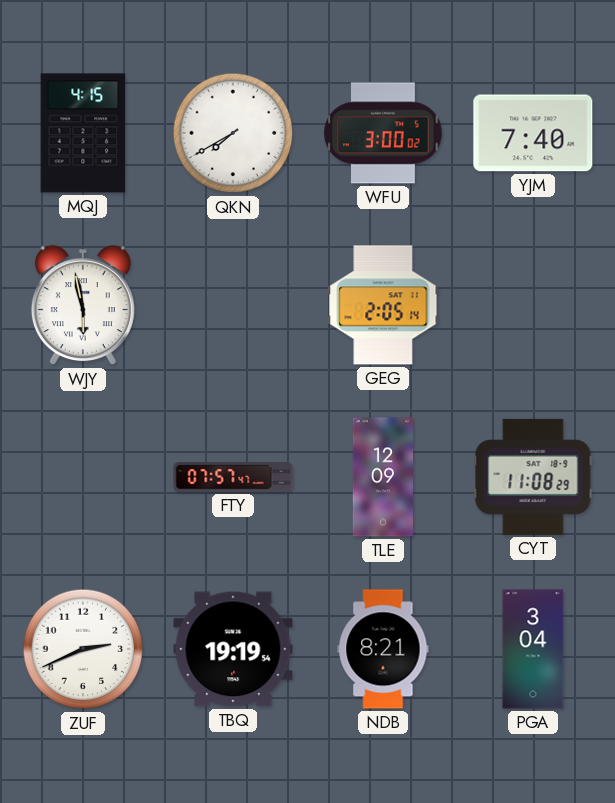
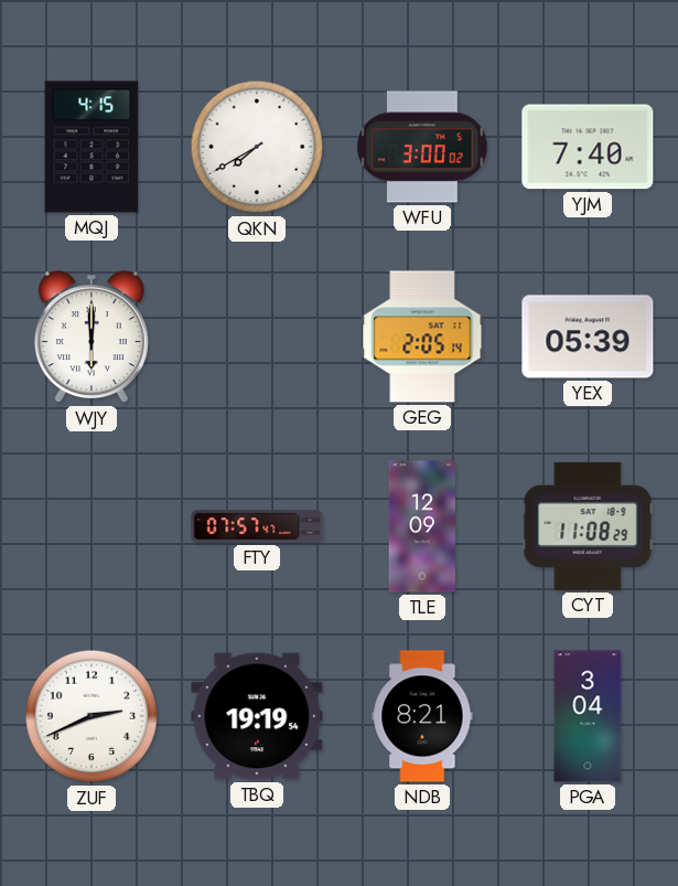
WJY: 5:58 -> 6:00
YEX: none -> 05:39
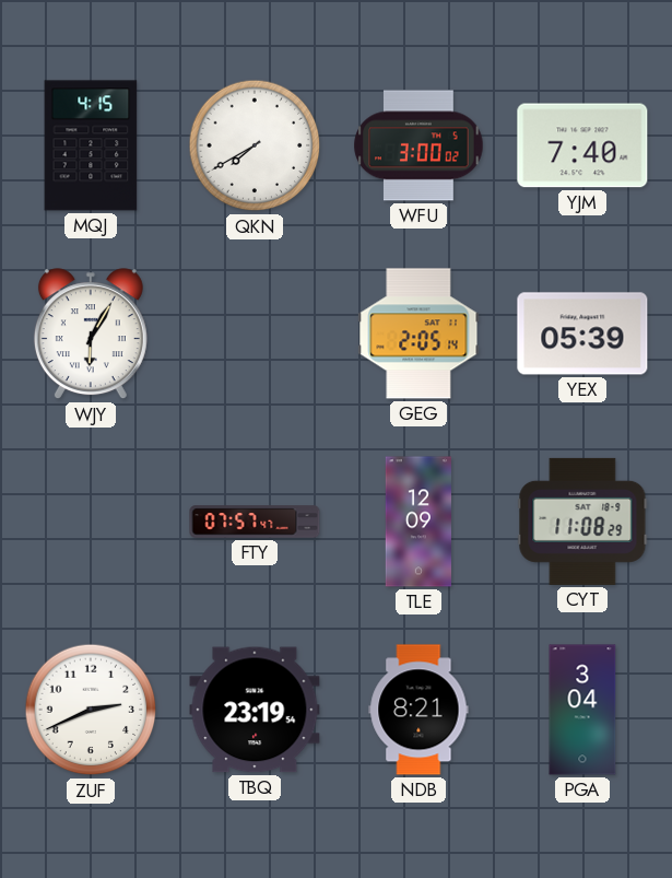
WJY: 6:00 -> 6:05
TBQ: 19:19 -> 23:19
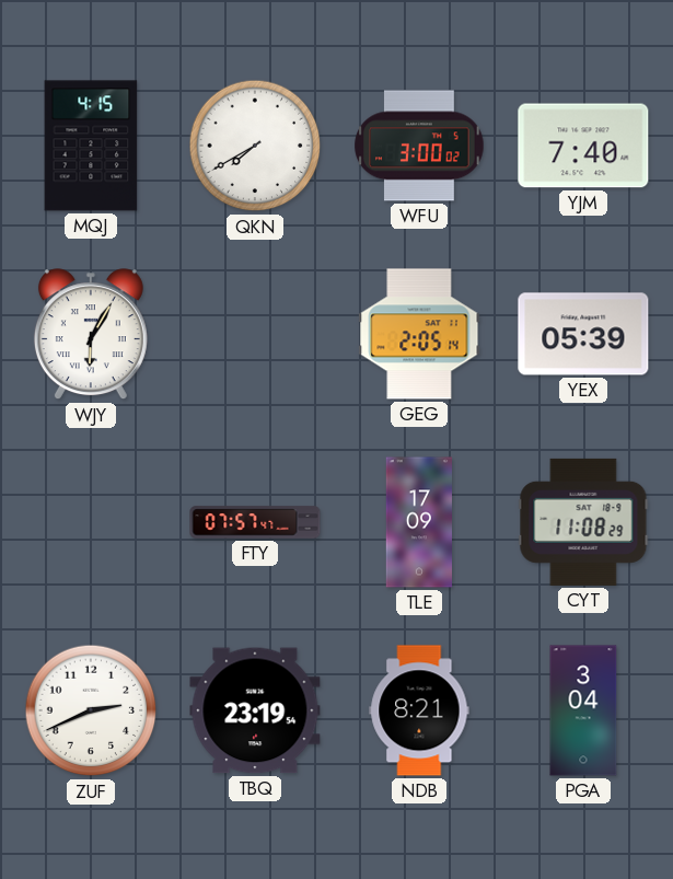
TLE: 12:09 -> 17:09
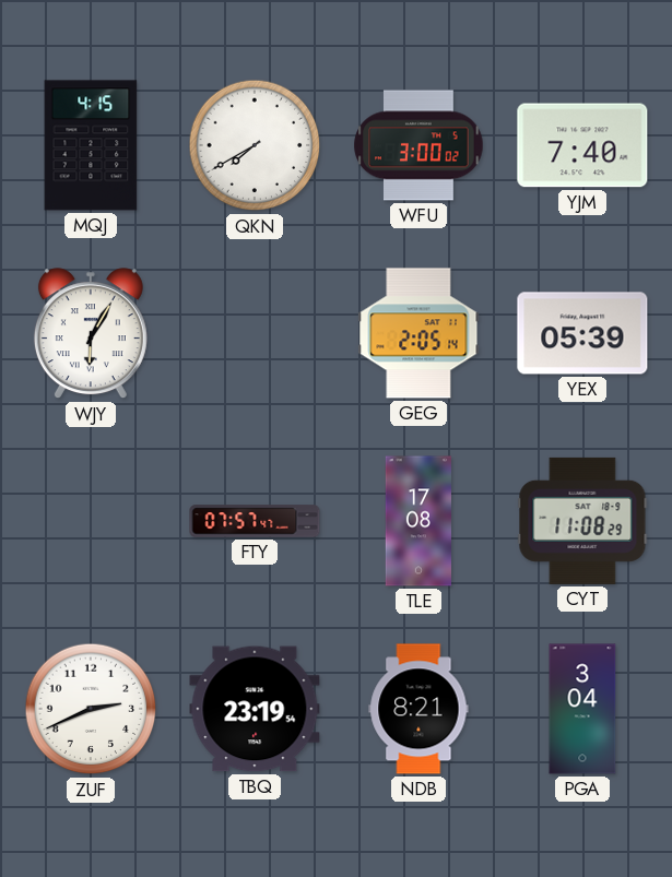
TLE: 17:09 -> 17:08
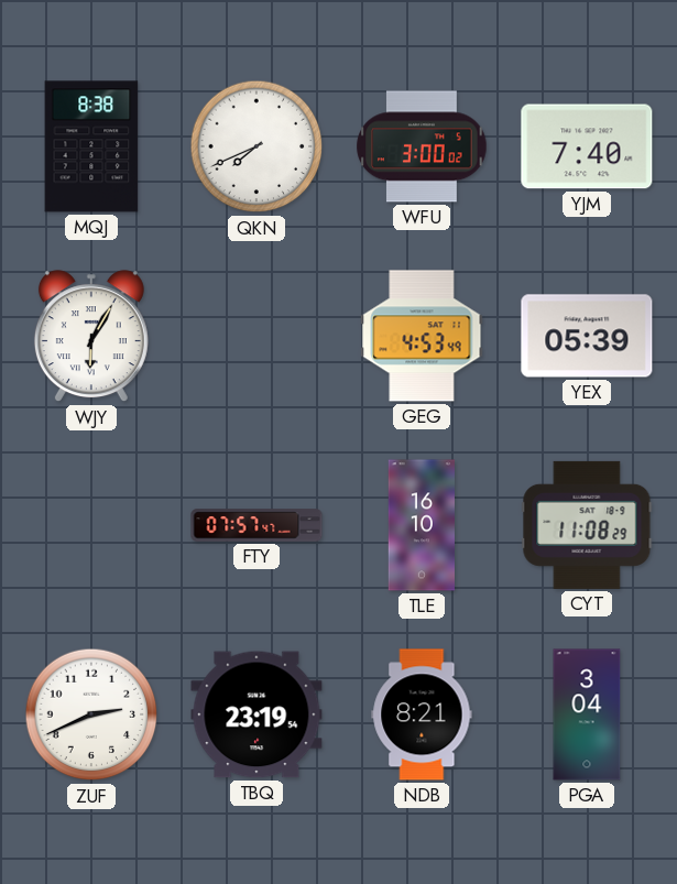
MQJ: 4:15 -> 8:38
QKN: 7:40 -> 7:41
GEG: 2:05 -> 4:53
TLE: 17:08 -> 16:10
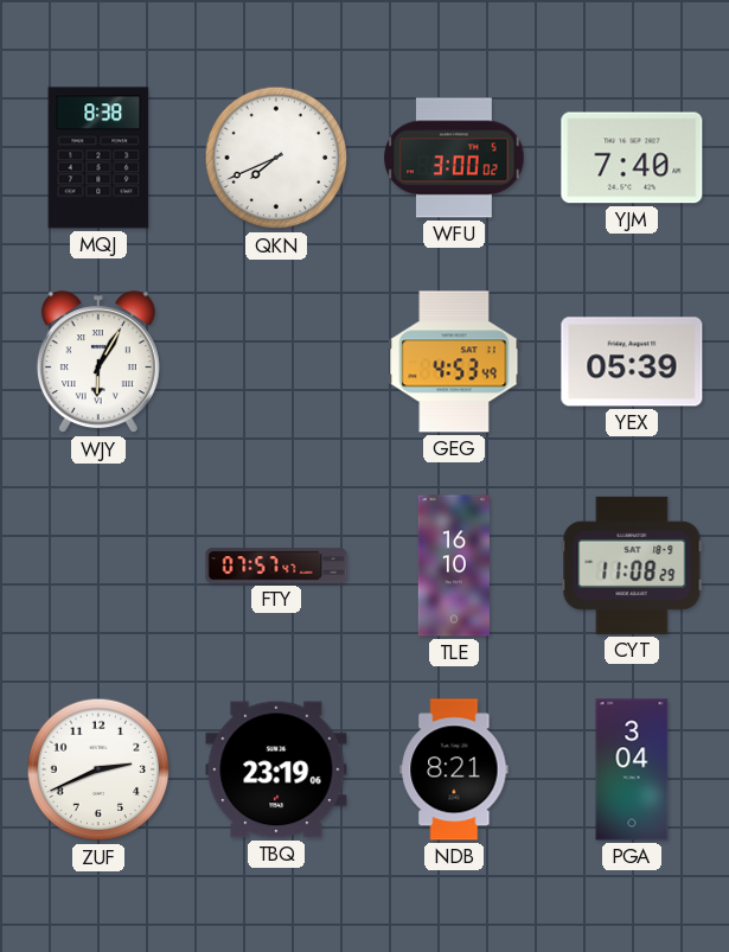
TBQ: 23:19:54 -> 23:19:06
